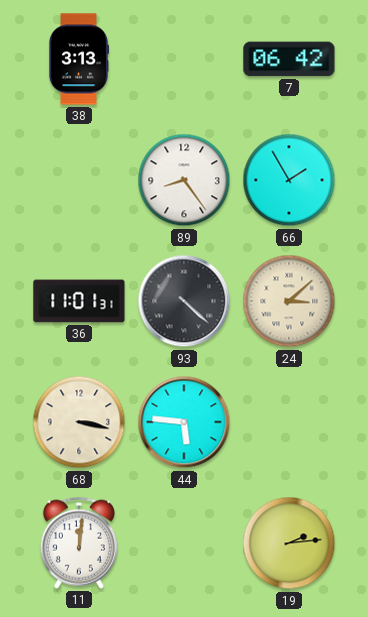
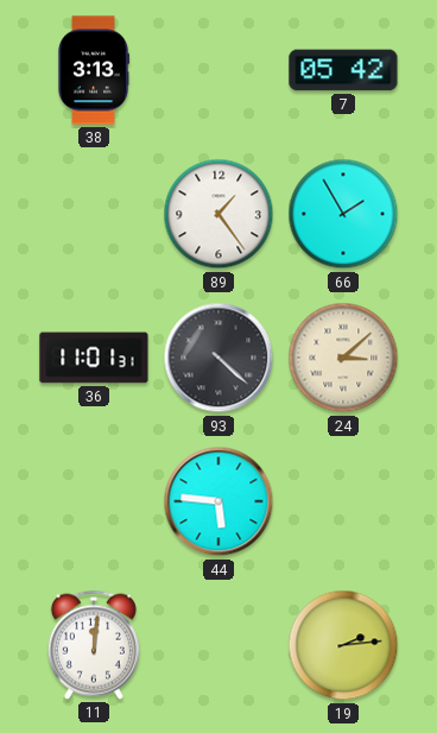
7: 06:42 -> 05:42
89: 8:24 -> 1:24
68: 3:17 -> none
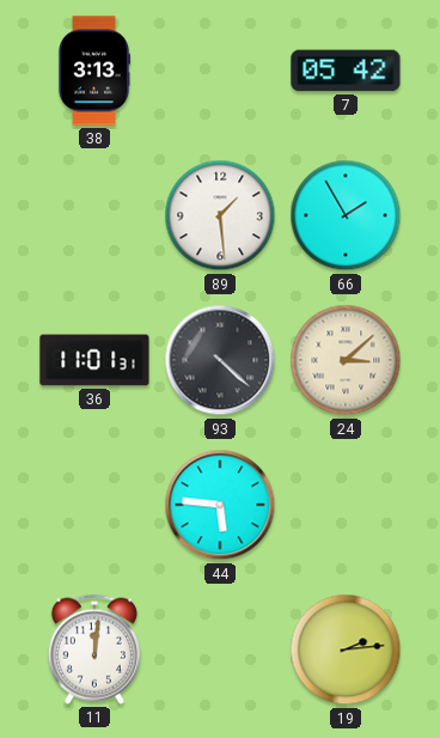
89: 1:24 -> 1:29
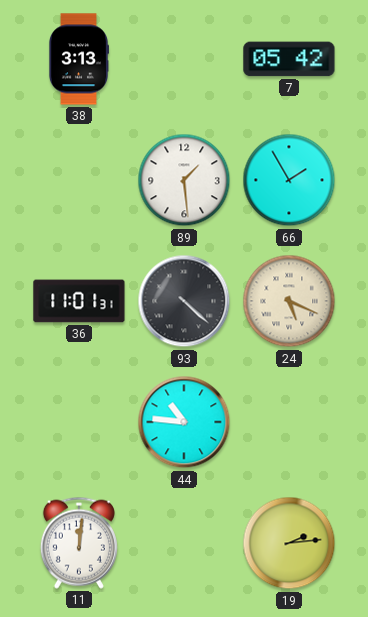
24: 3:08 -> 5:19
44: 5:46 -> 10:46
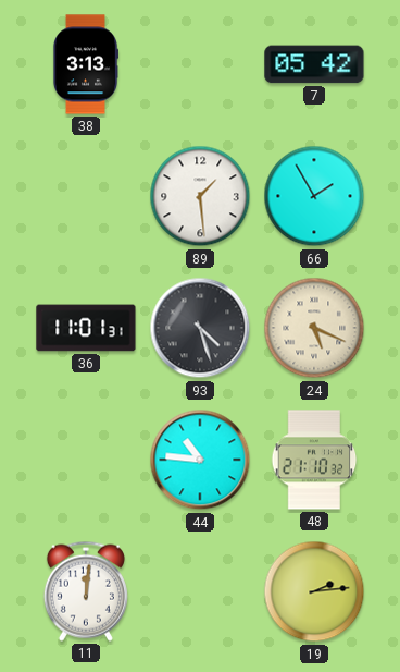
93: 4:22 -> 4:27
48: none -> 21:10
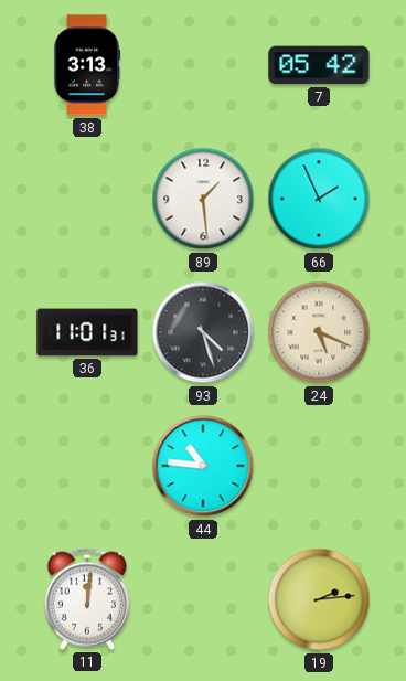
66: 1:55 -> 1:56
48: 21:10 -> none
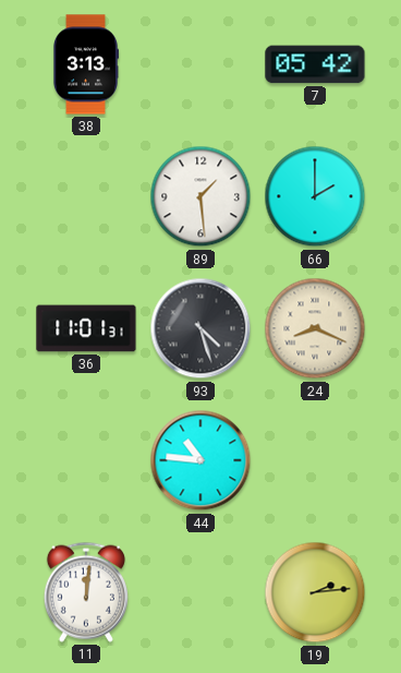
66: 1:56 -> 2:00
24: 5:19 -> 8:19
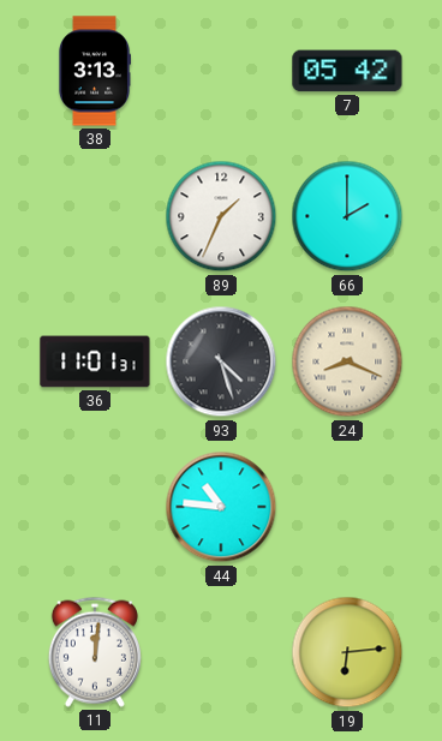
89: 1:29 -> 1:34
19: 2:14 -> 6:14
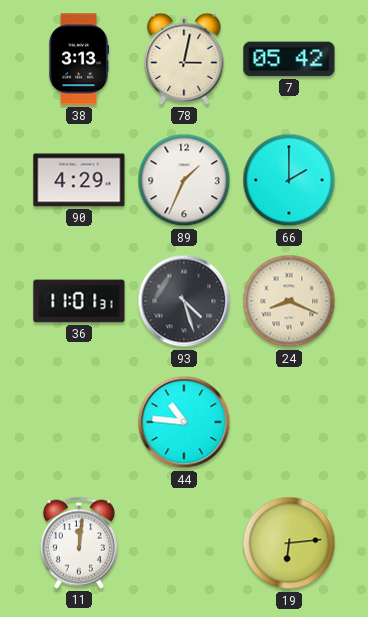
78: none -> 3:02
90: none -> 4:29
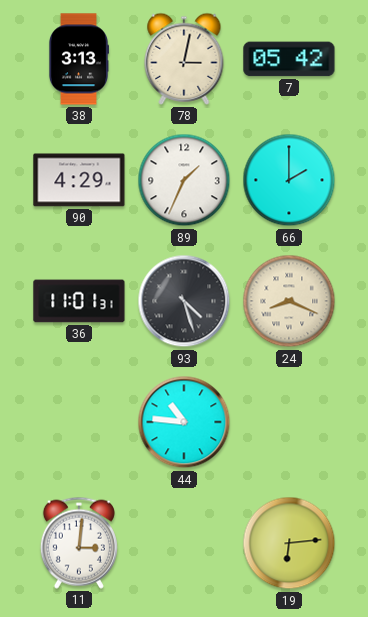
11: 12:01 -> 3:01
